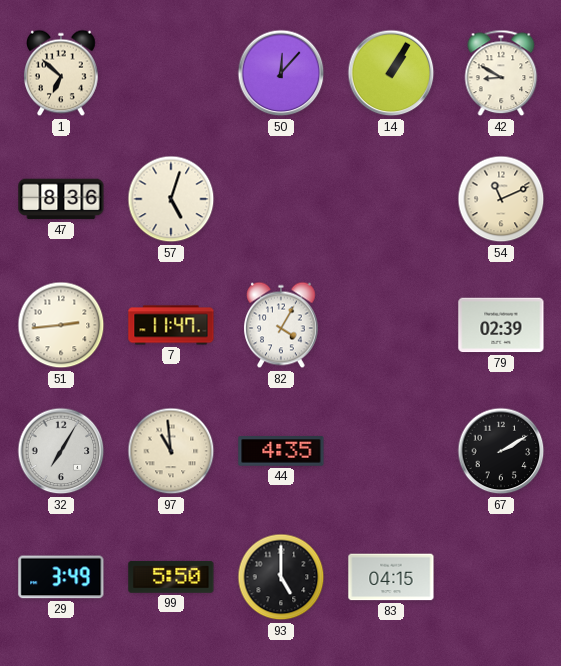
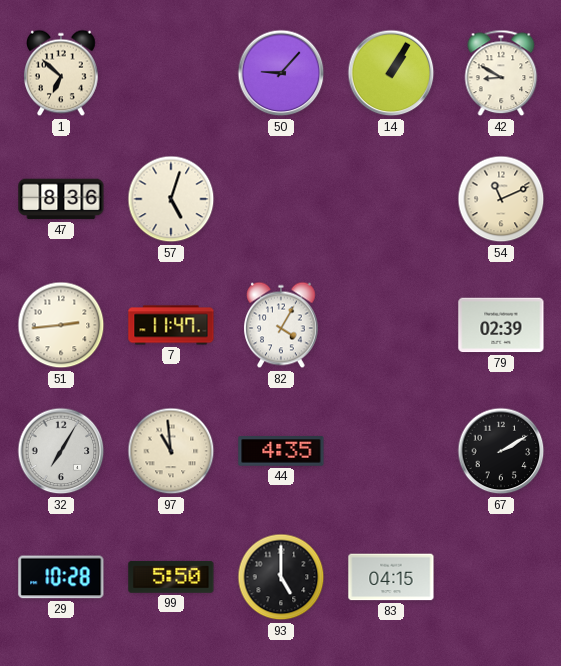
50: 12:07 -> 9:07
29: 3:49 -> 10:28
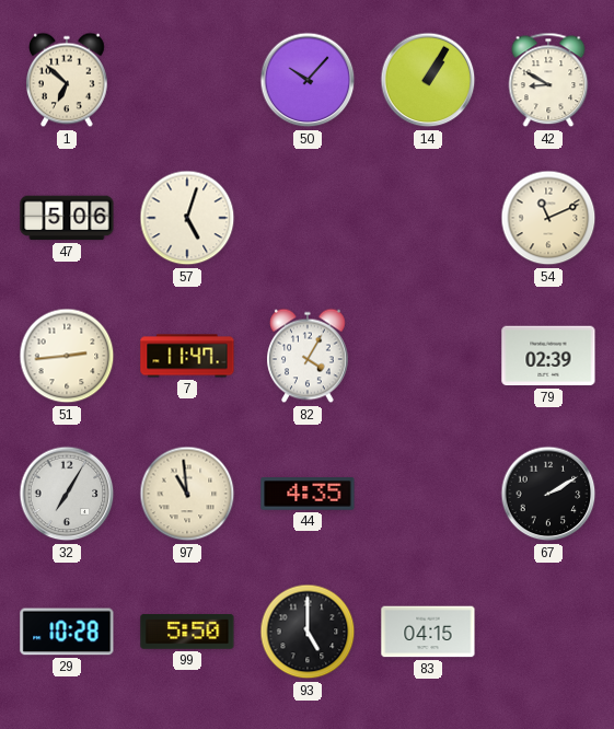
50: 9:07 -> 10:07
47: 8:36 -> 5:06
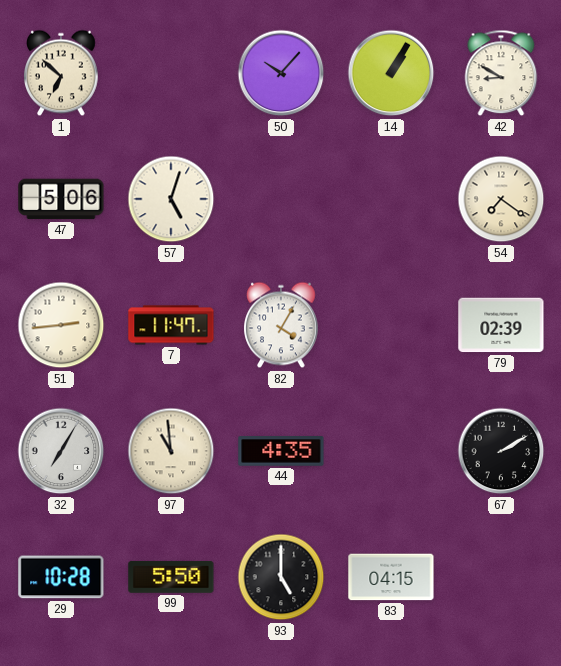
54: 11:11 -> 7:21
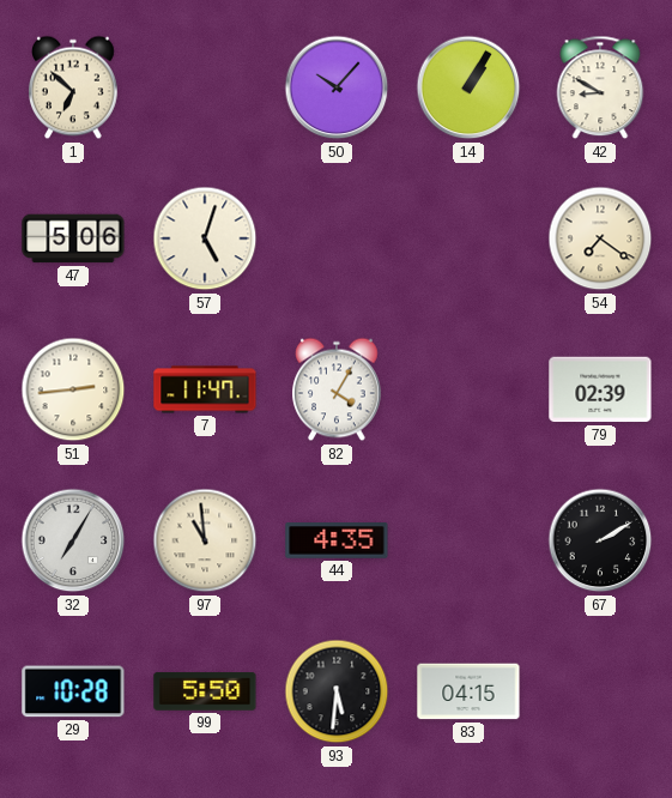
93: 5:00 -> 5:31
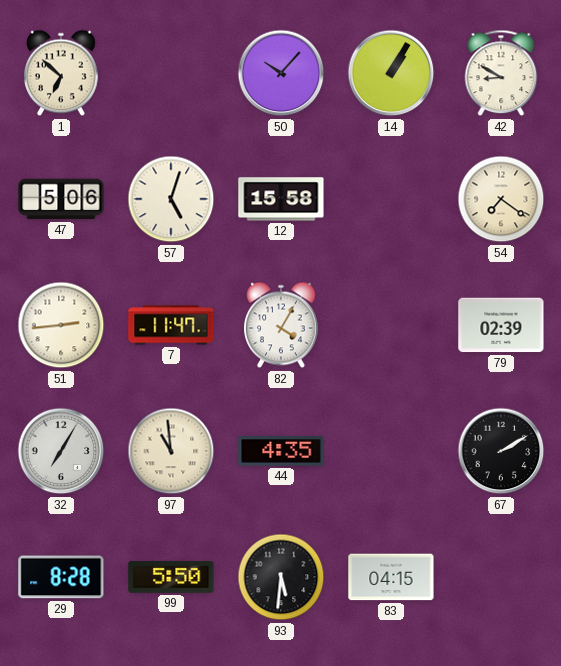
12: none -> 15:58
29: 10:28 -> 8:28
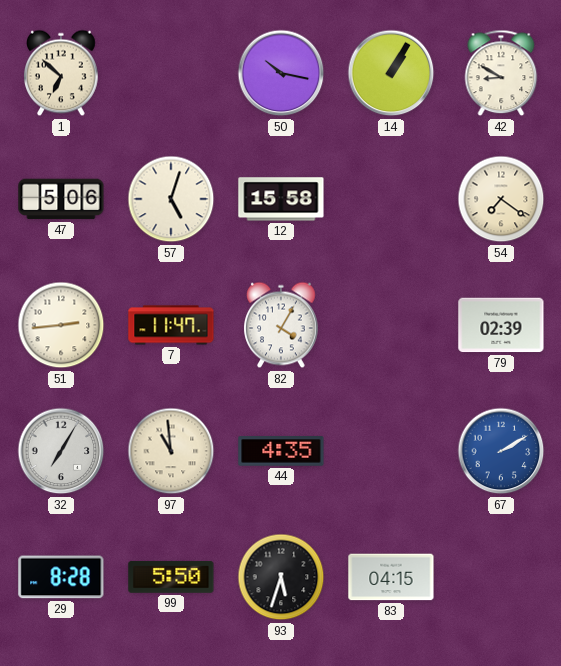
50: 10:07 -> 10:17
67 dial: black -> blue
93: 5:31 -> 5:33
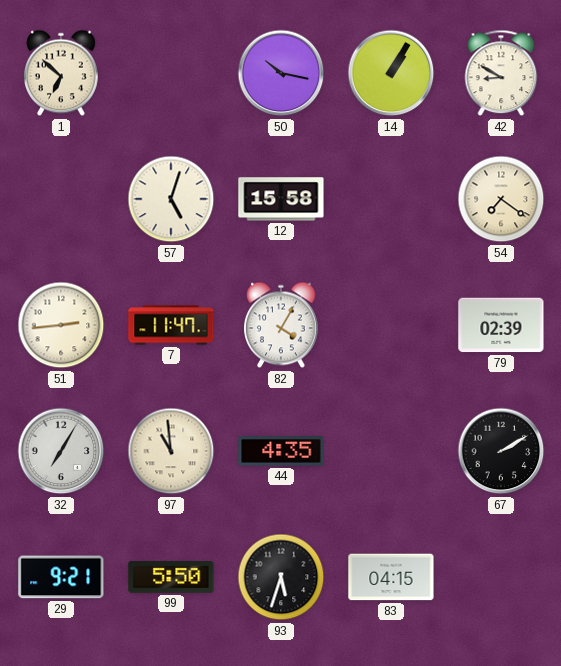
47: 5:06 -> none
67 dial: blue -> black
29: 8:28 -> 9:21
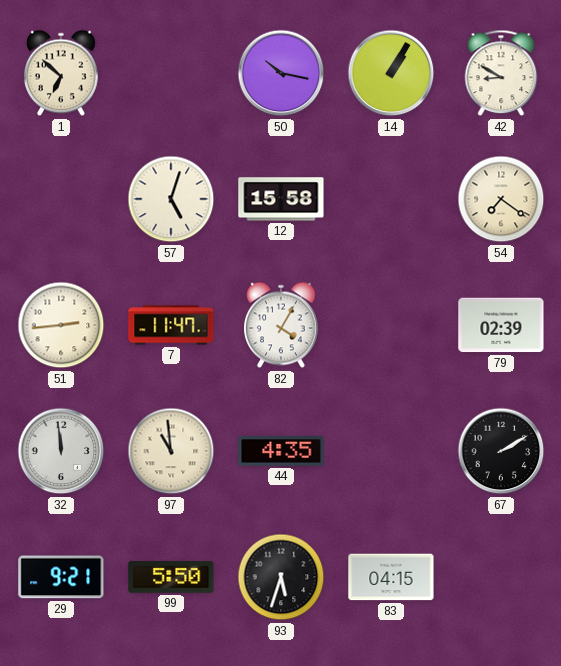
32: 7:05 -> 11:59
